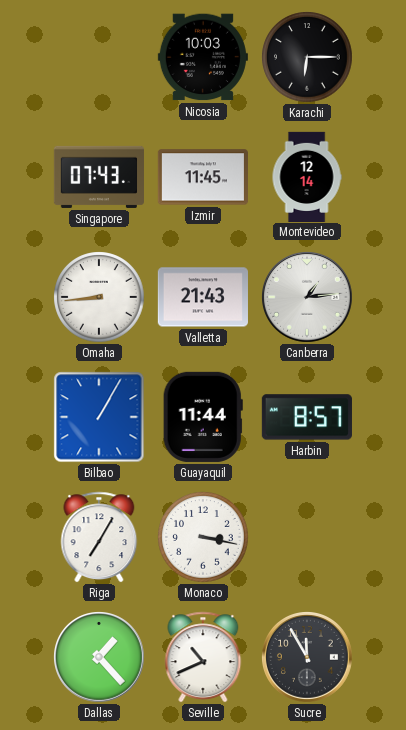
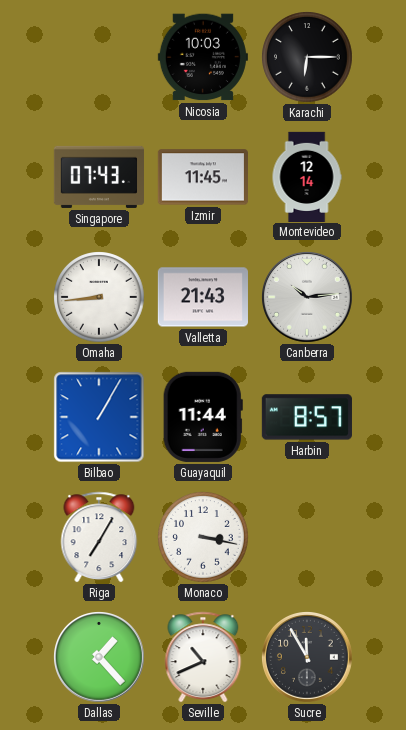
Canberra: 1:14 -> 10:14
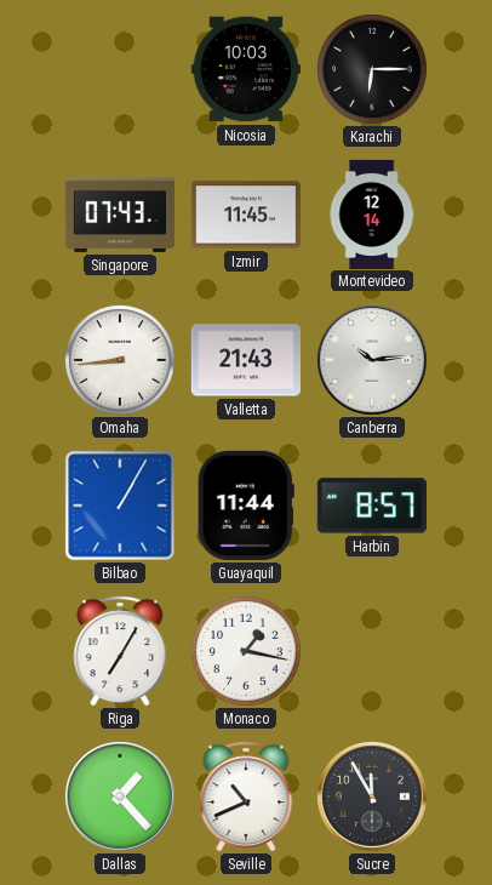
Monaco: 3:17 -> 1:17
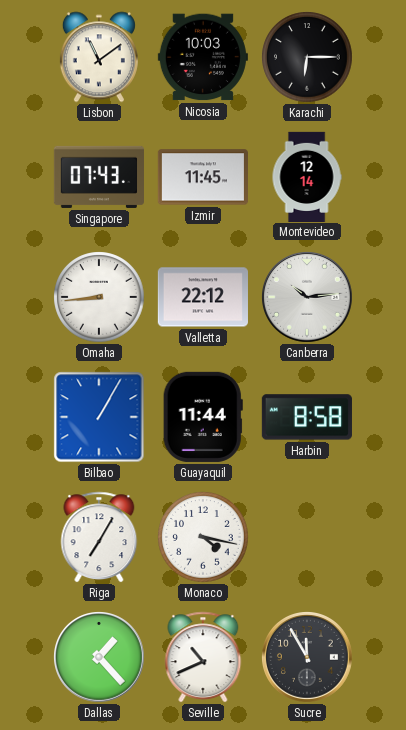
Lisbon: none -> 11:09
Valletta: 21:43 -> 22:12
Harbin: 8:57 -> 8:58
Monaco: 1:17 -> 4:17
